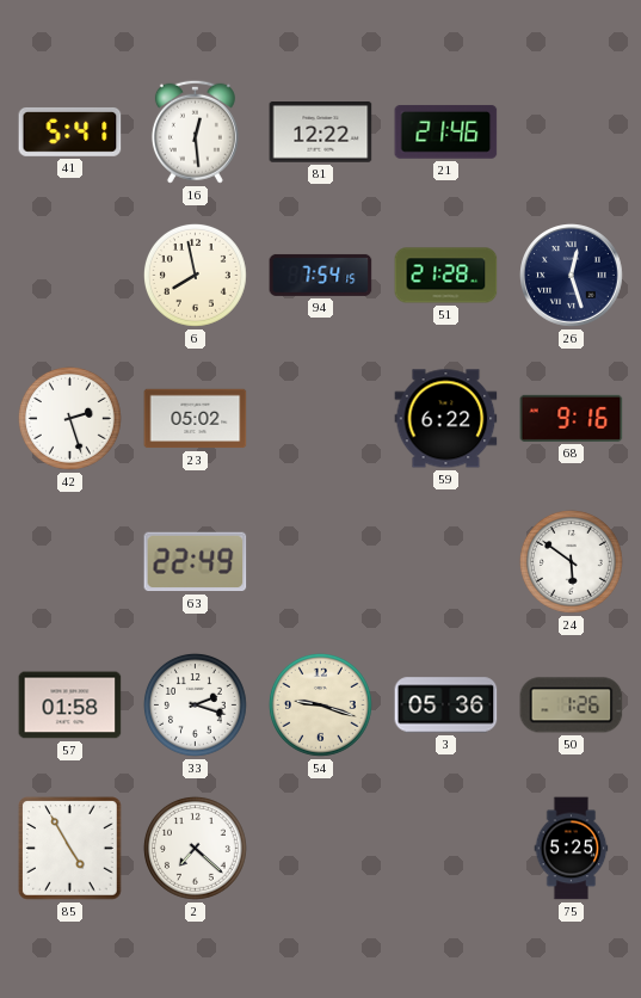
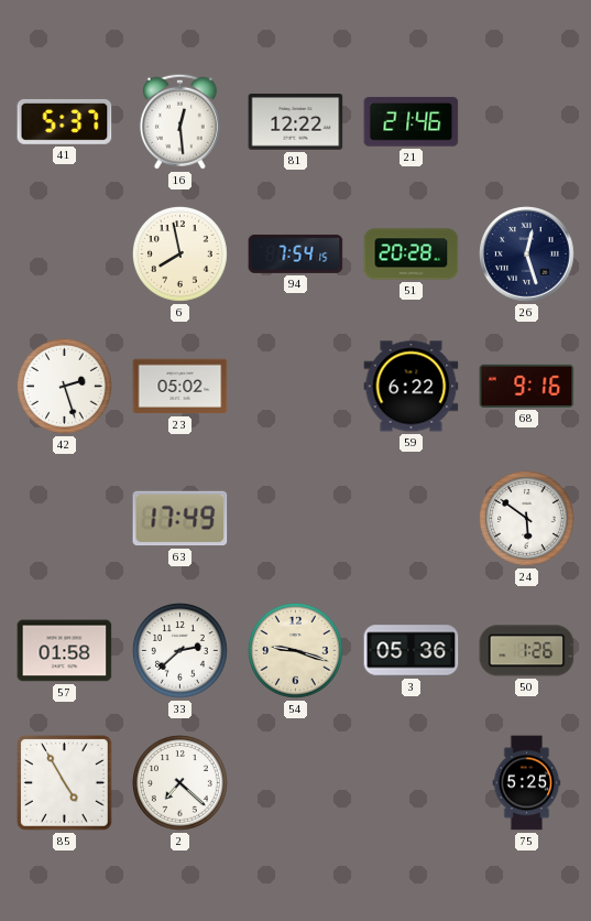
41: 5:41 -> 5:37
51: 21:28 -> 20:28
63: 22:49 -> 17:49
33: 2:18 -> 2:38
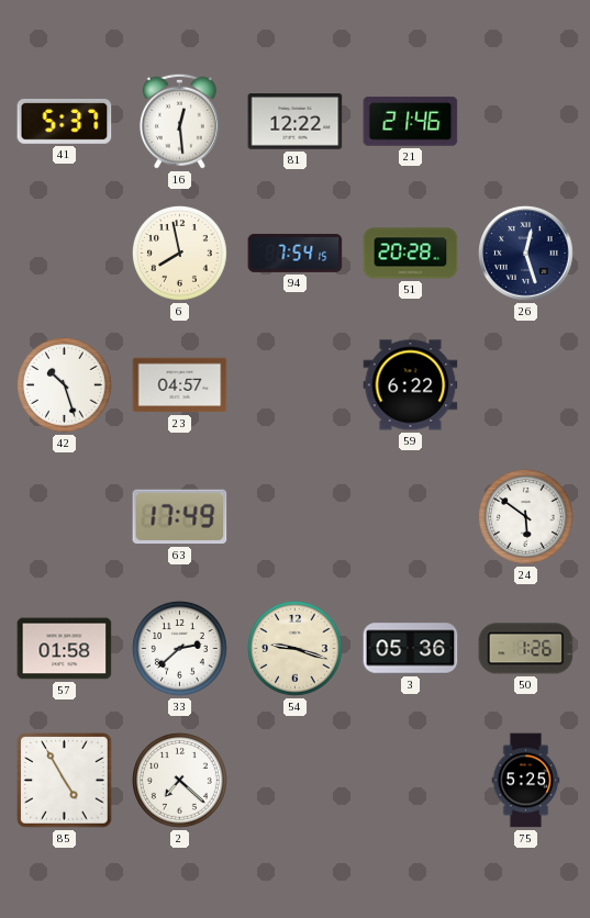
42: 2:27 -> 10:27
23: 05:02 -> 04:57
68: 9:16 -> none
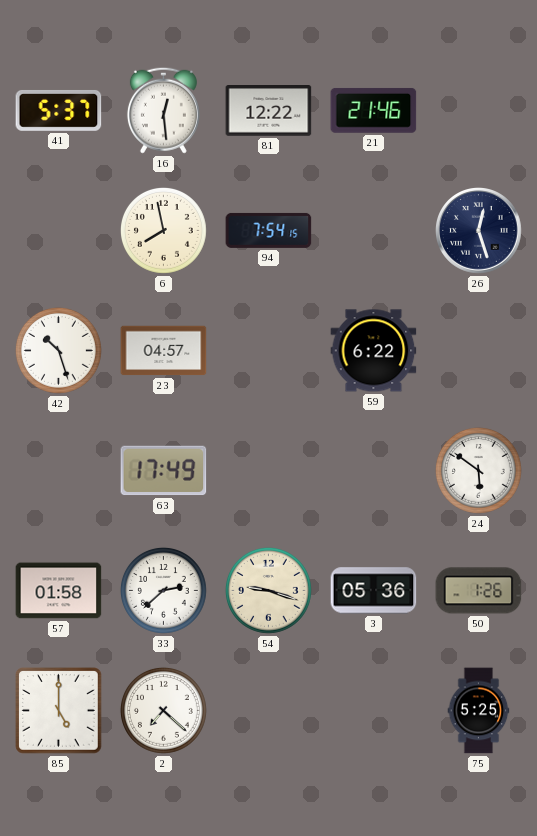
51: 20:28 -> none
85: 4:55 -> 5:00
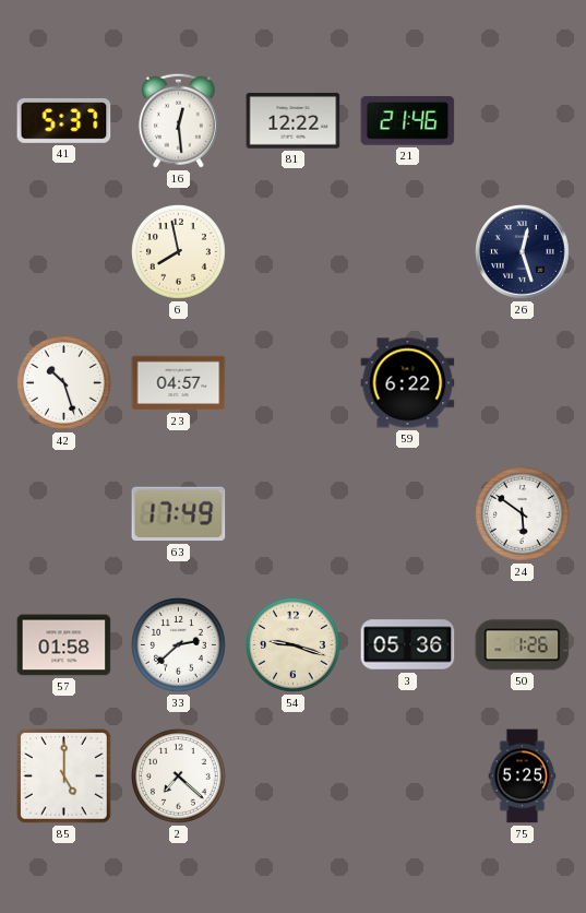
94: 7:54 -> none
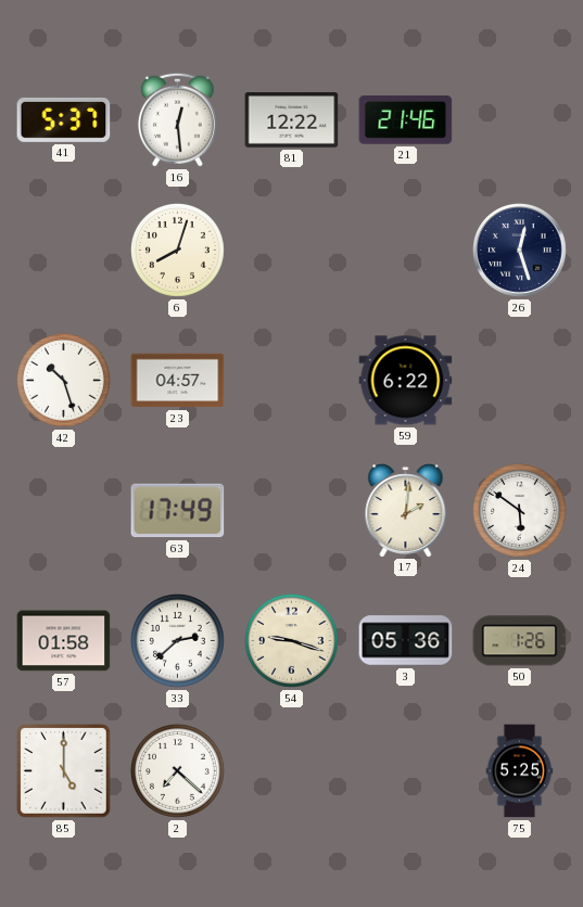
6: 7:58 -> 8:03
17: none -> 2:01
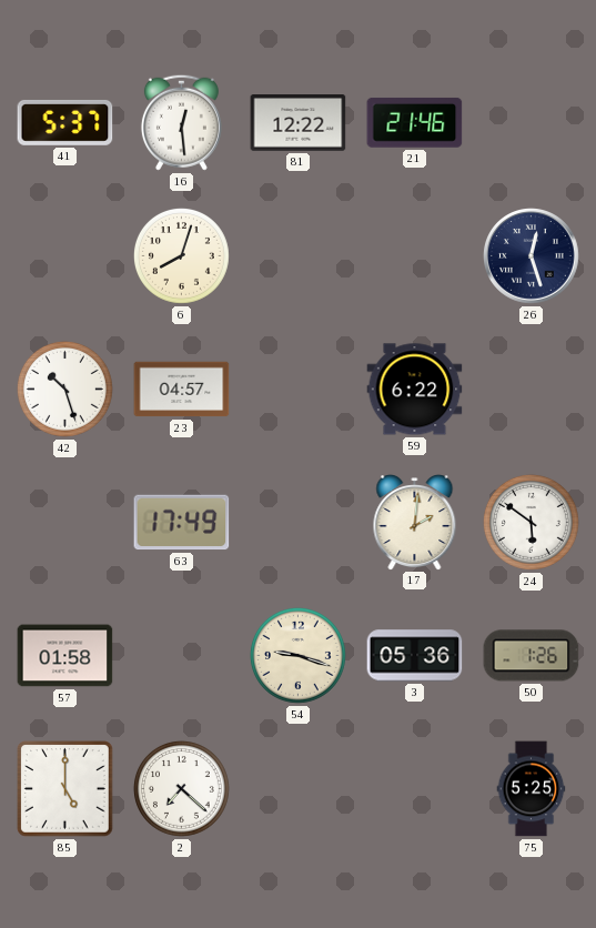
33: 2:38 -> none
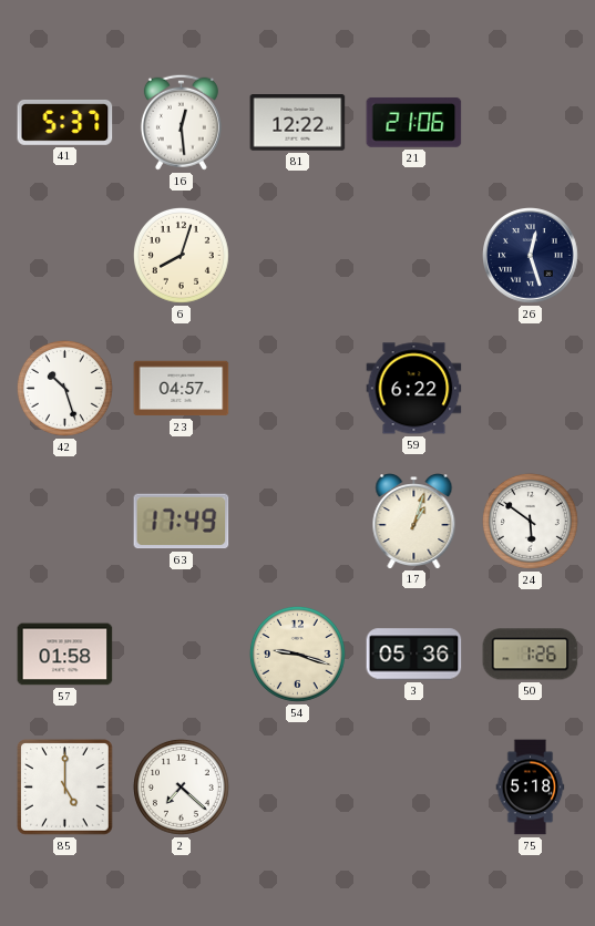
21: 21:46 -> 21:06
17: 2:01 -> 1:03
75: 5:25 -> 5:18
